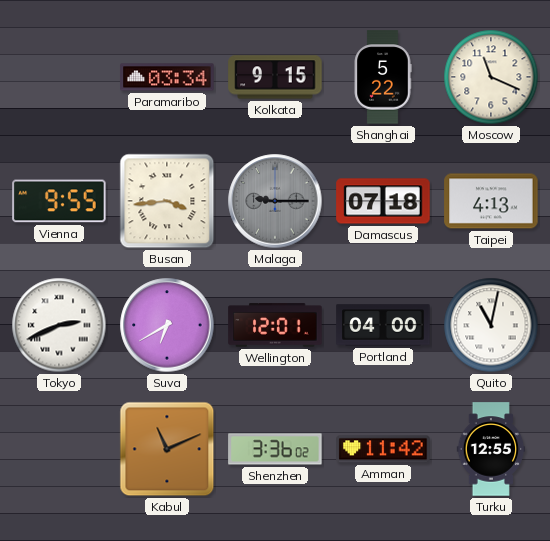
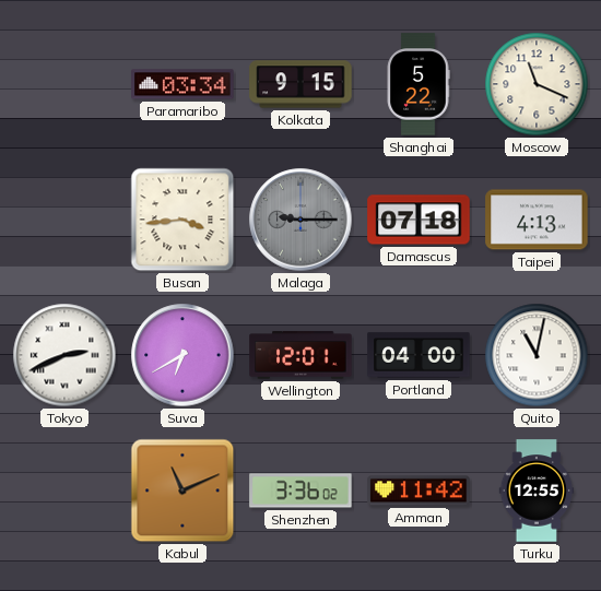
Vienna: 9:55 -> none
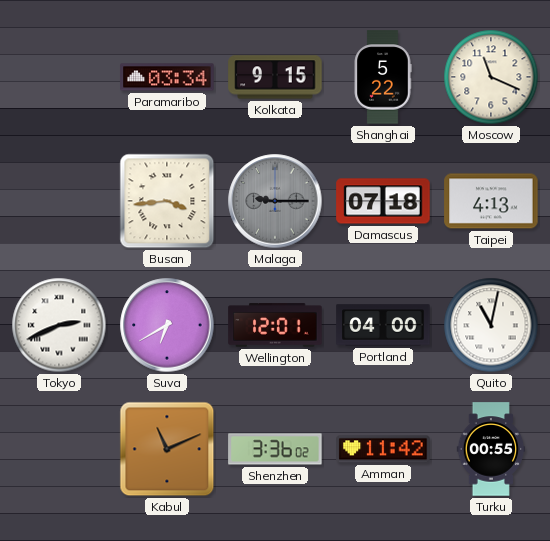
Turku: 12:55 -> 00:55
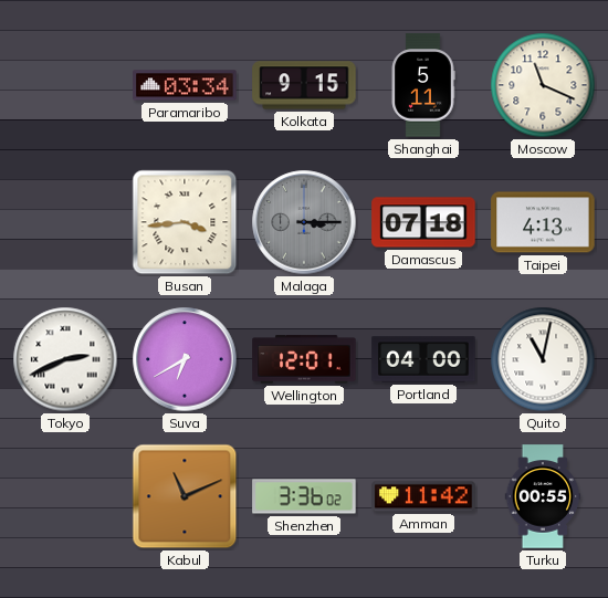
Shanghai: 5:22 -> 5:11
Malaga: 9:15 -> 3:15
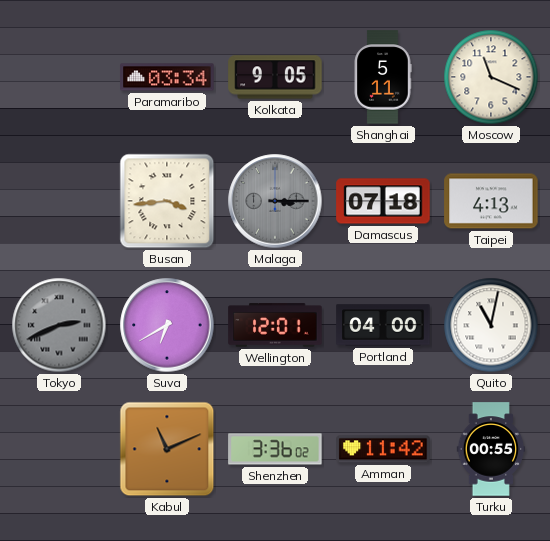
Kolkata: 9:15 -> 9:05
Tokyo dial: white -> grey
